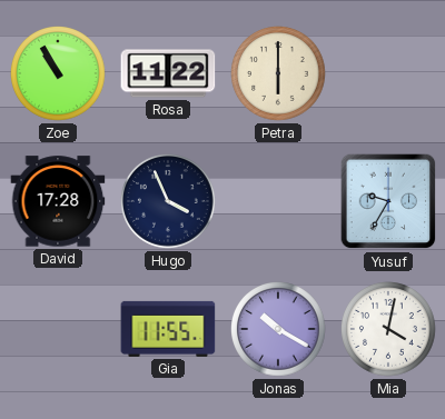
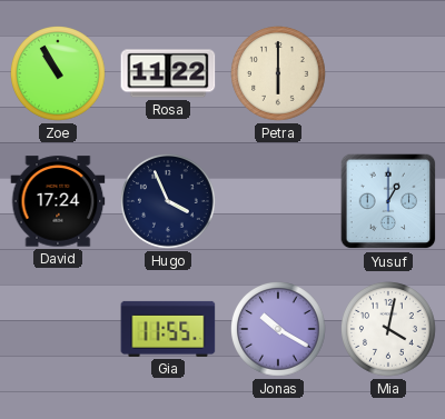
David: 17:28 -> 17:24
Yusuf: 9:35 -> 1:00
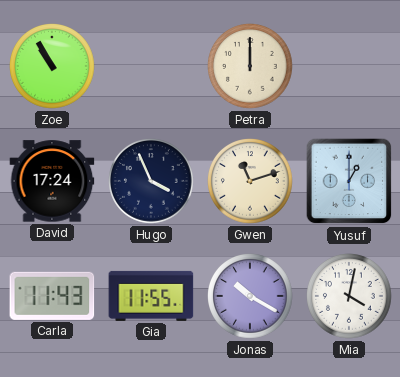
Rosa: 11:22 -> none
Petra: 6:00 -> 12:00
Gwen: none -> 11:12
Carla: none -> 11:43
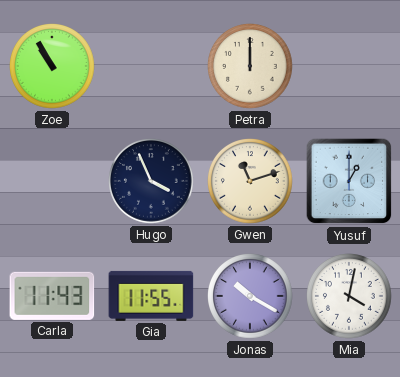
David: 17:24 -> none
